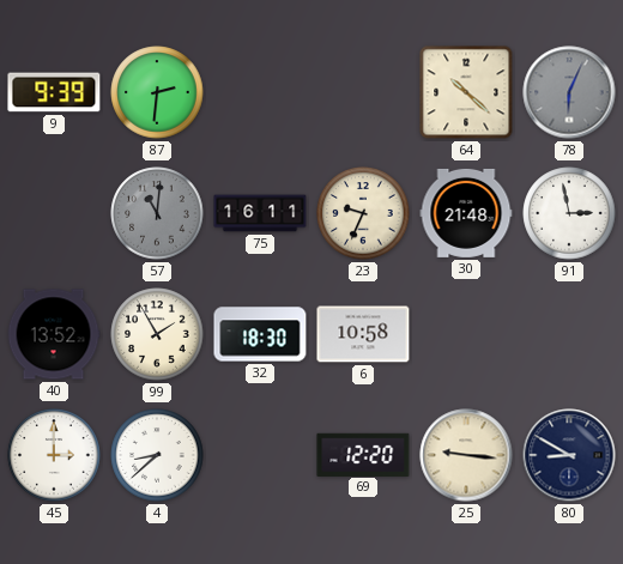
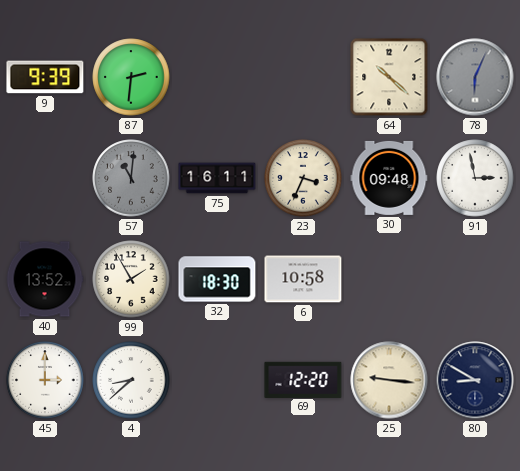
23: 9:34 -> 3:34
30: 21:48 -> 09:48
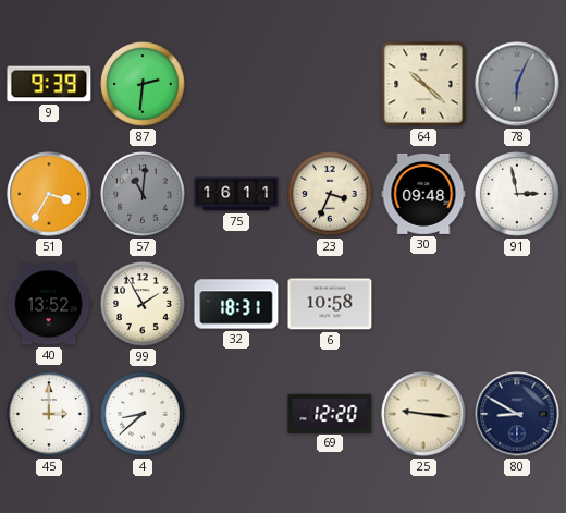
51: none -> 3:35
32: 18:30 -> 18:31
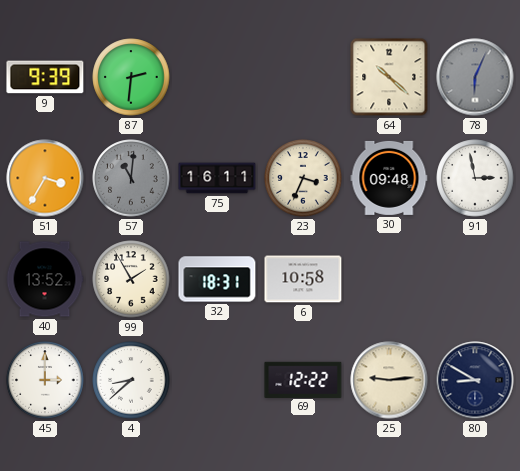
69: 12:20 -> 12:22
25: 9:16 -> 9:14
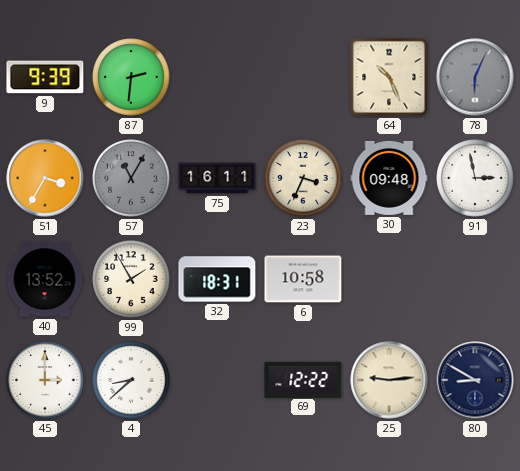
64: 10:22 -> 10:26
57: 11:01 -> 11:05
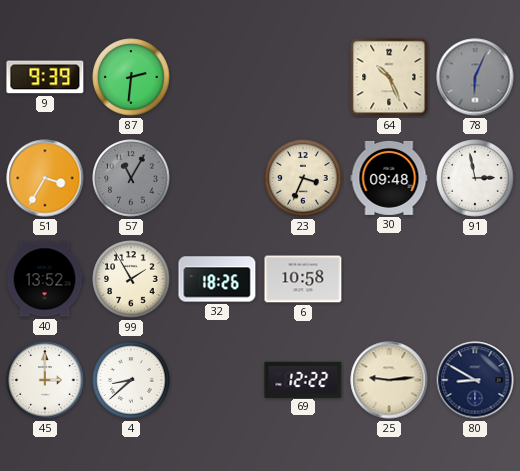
75: 16:11 -> none
32: 18:31 -> 18:26
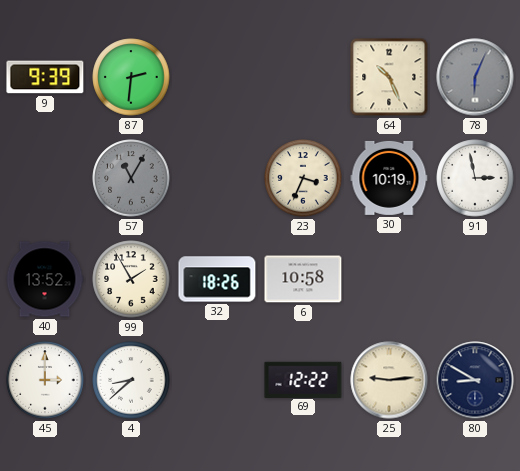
51: 3:35 -> none
30: 09:48 -> 10:19
